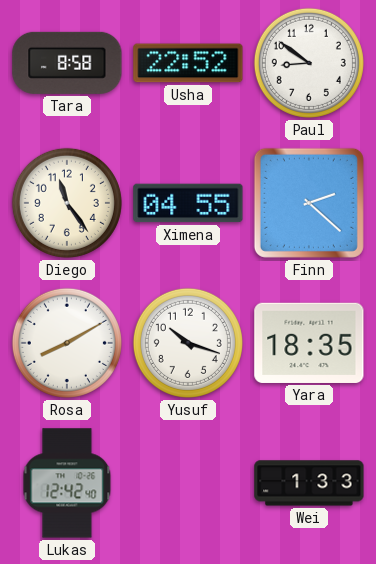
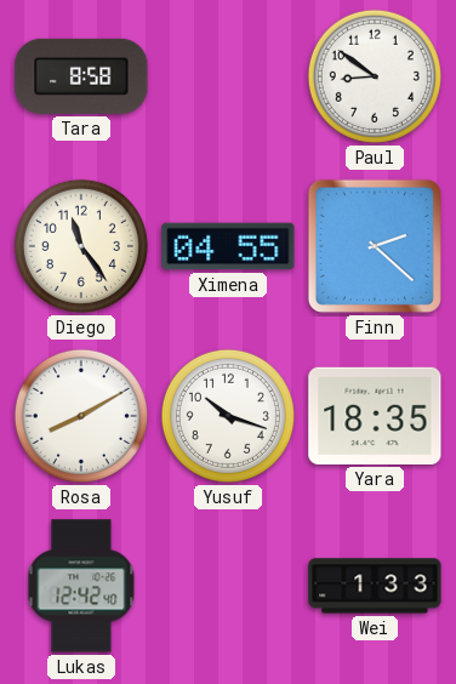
Usha: 22:52 -> none
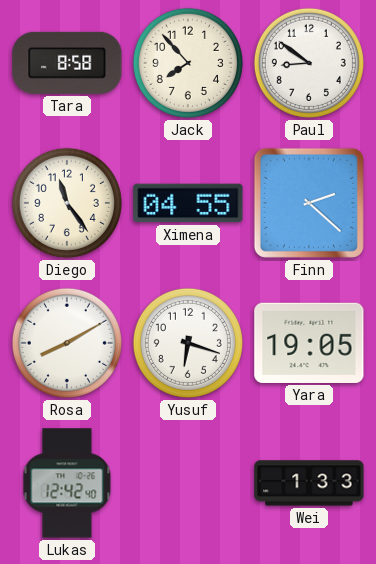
Jack: none -> 7:53
Yusuf: 10:18 -> 6:18
Yara: 18:35 -> 19:05
